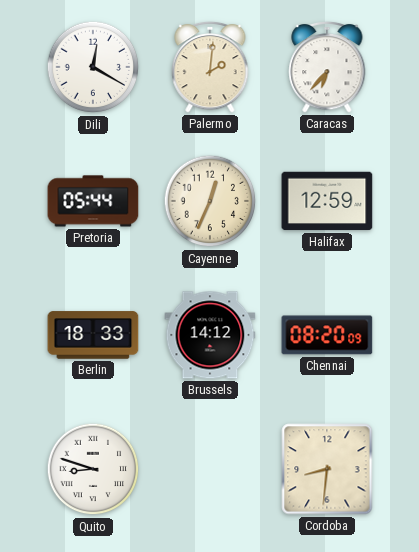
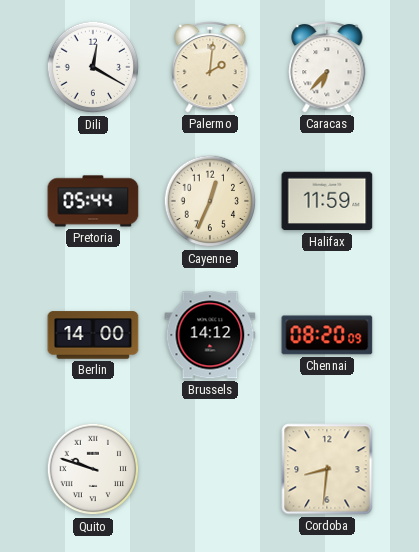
Halifax: 12:59 -> 11:59
Berlin: 18:33 -> 14:00
Quito: 8:48 -> 9:48
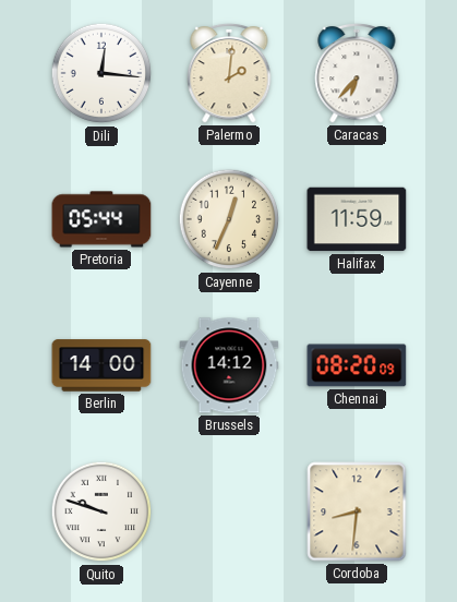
Dili: 12:20 -> 12:16
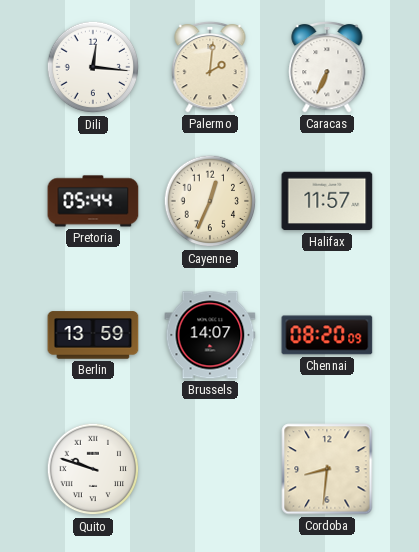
Caracas: 6:37 -> 6:34
Halifax: 11:59 -> 11:57
Berlin: 14:00 -> 13:59
Brussels: 14:12 -> 14:07
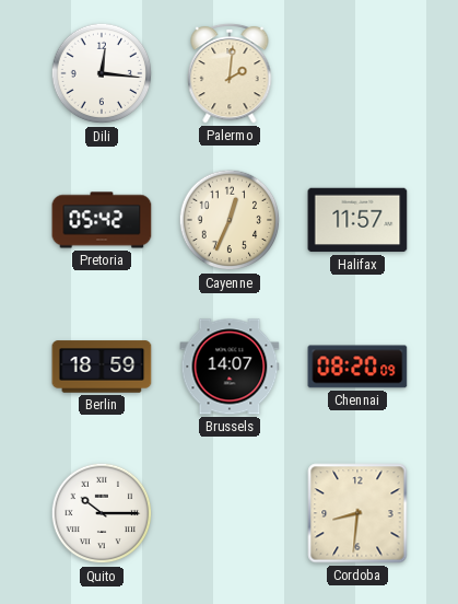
Caracas: 6:34 -> none
Pretoria: 05:44 -> 05:42
Berlin: 13:59 -> 18:59
Quito: 9:48 -> 10:15
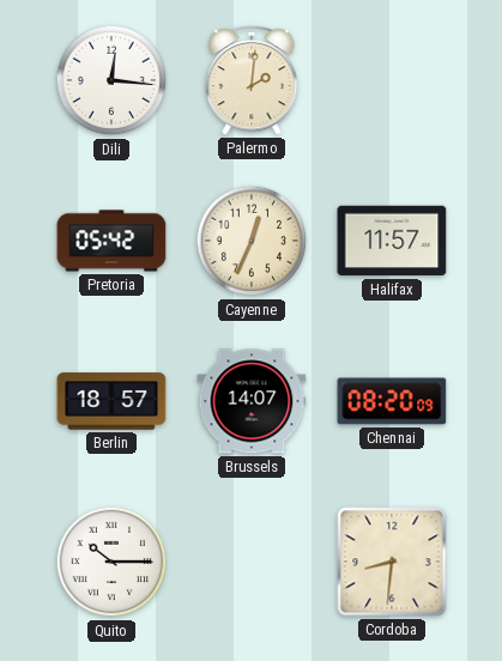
Berlin: 18:59 -> 18:57
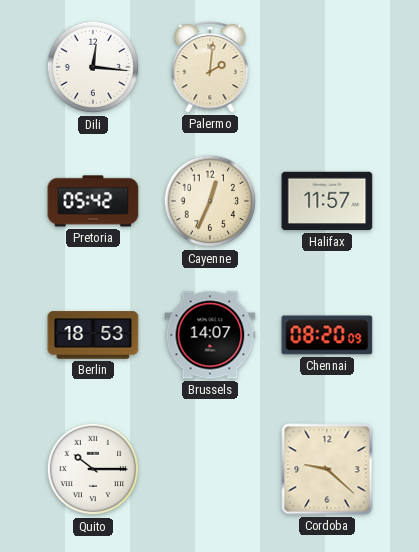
Berlin: 18:57 -> 18:53
Cordoba: 8:31 -> 9:22
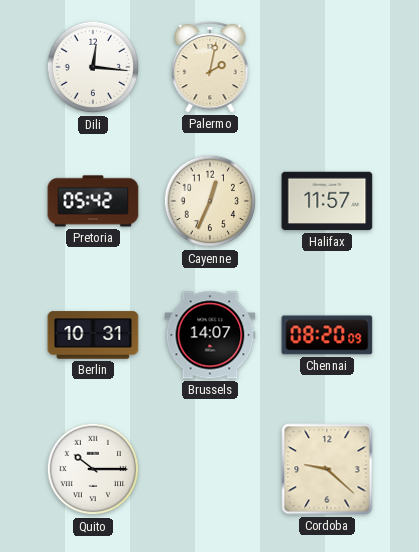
Palermo: 2:01 -> 2:02
Berlin: 18:53 -> 10:31
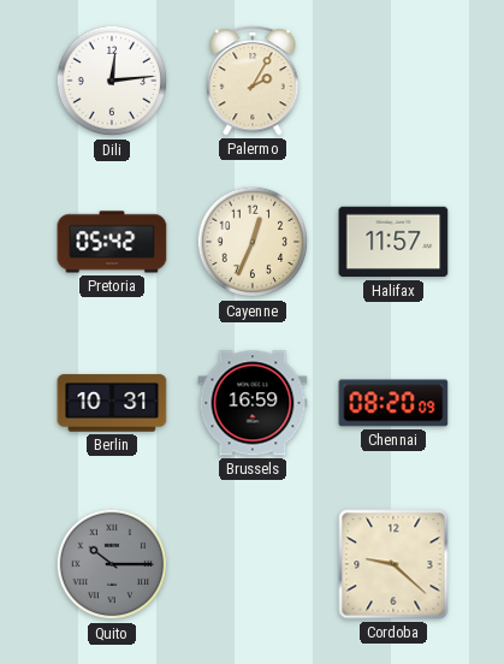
Dili: 12:16 -> 12:14
Palermo: 2:02 -> 2:05
Brussels: 14:07 -> 16:59
Quito dial: white -> grey
